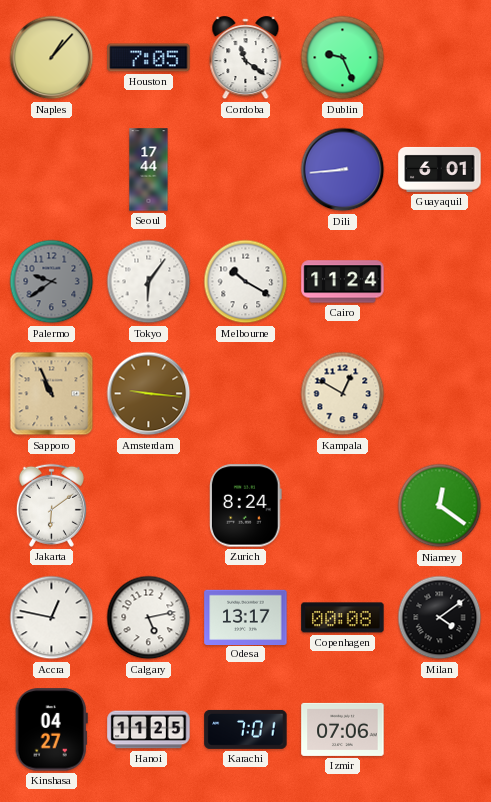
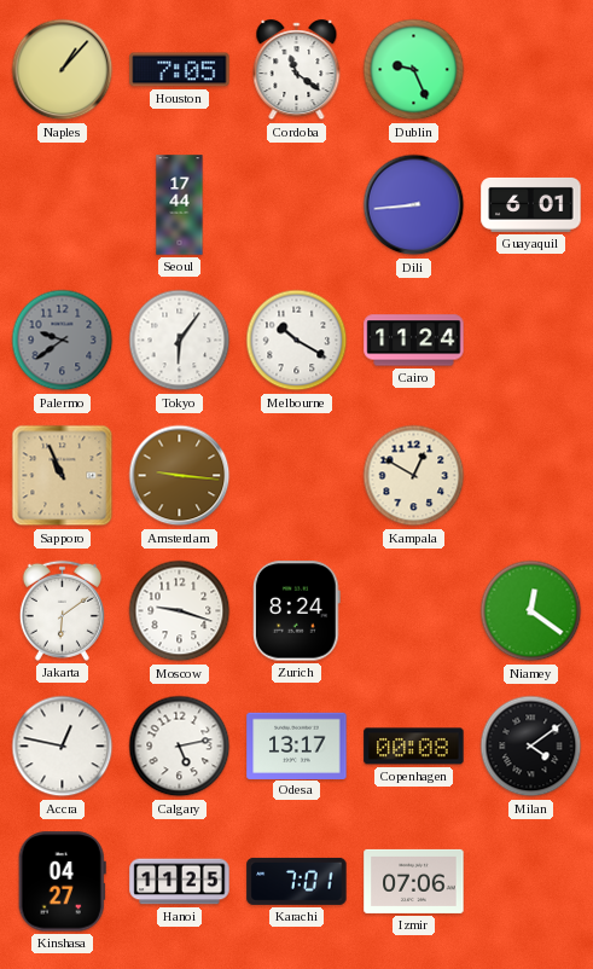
Moscow: none -> 9:18
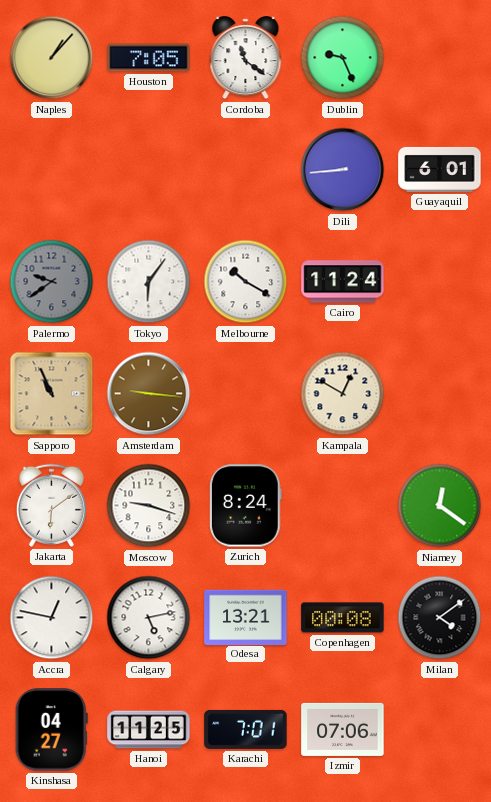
Seoul: 17:44 -> none
Odesa: 13:17 -> 13:21
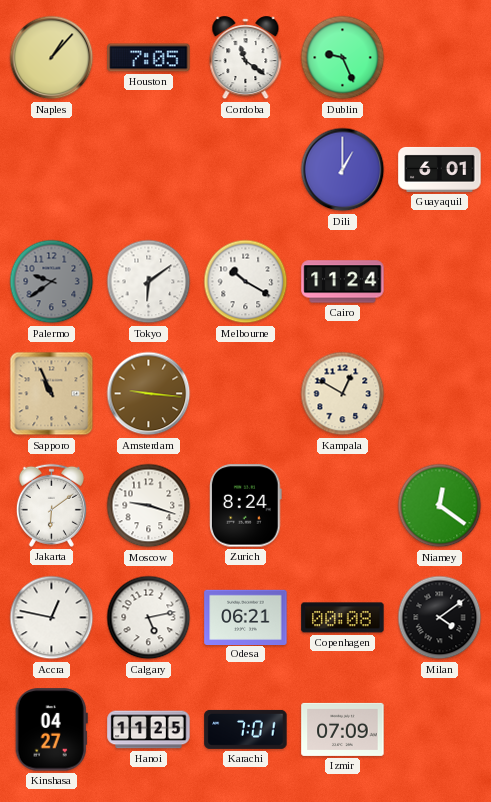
Dili: 8:44 -> 1:00
Tokyo: 6:06 -> 6:09
Odesa: 13:21 -> 06:21
Izmir: 07:06 -> 07:09
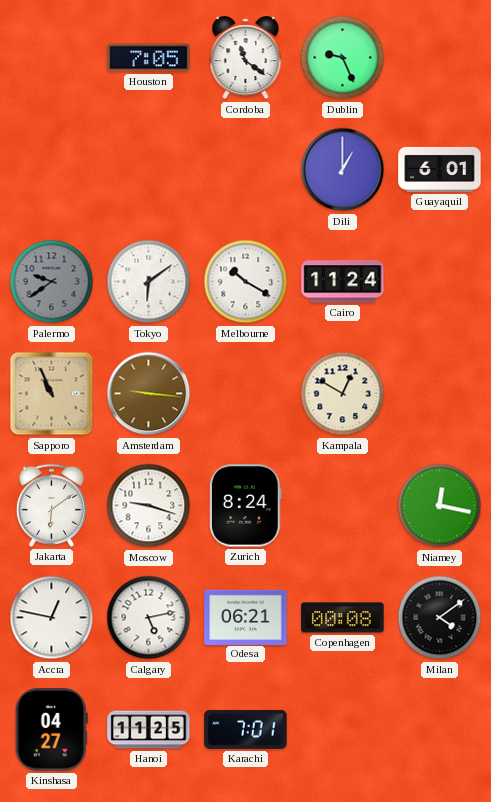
Naples: 1:07 -> none
Niamey: 12:21 -> 12:17
Izmir: 07:09 -> none
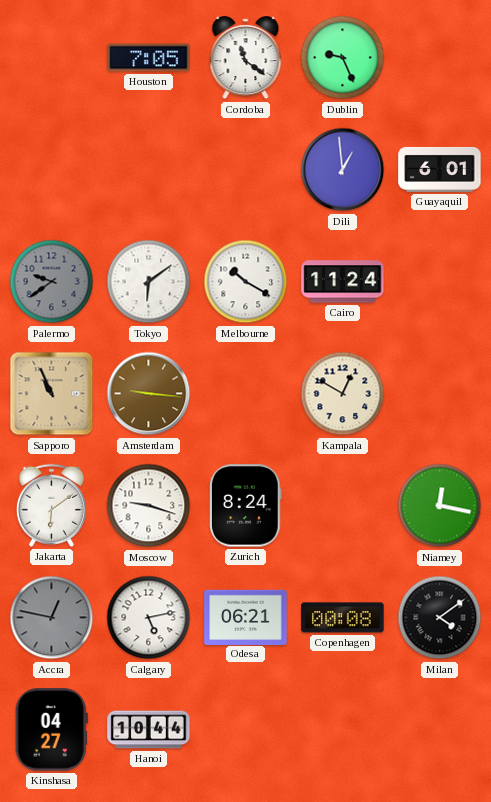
Dili: 1:00 -> 12:59
Accra dial: white -> grey
Hanoi: 11:25 -> 10:44
Karachi: 7:01 -> none
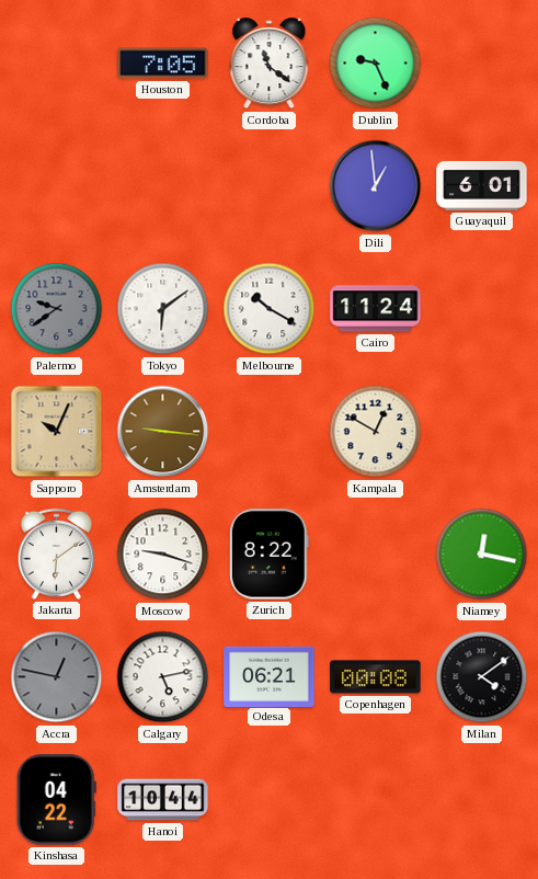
Sapporo: 10:56 -> 10:04
Zurich: 8:24 -> 8:22
Kinshasa: 04:27 -> 04:22
